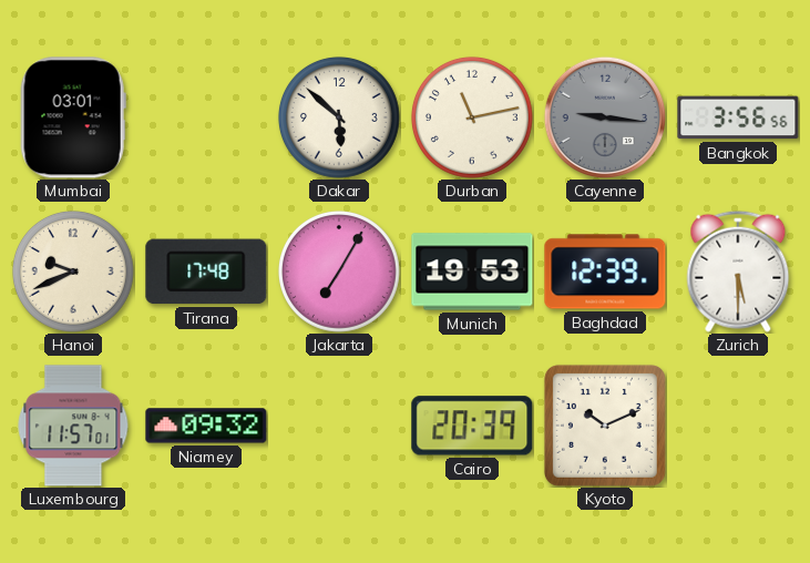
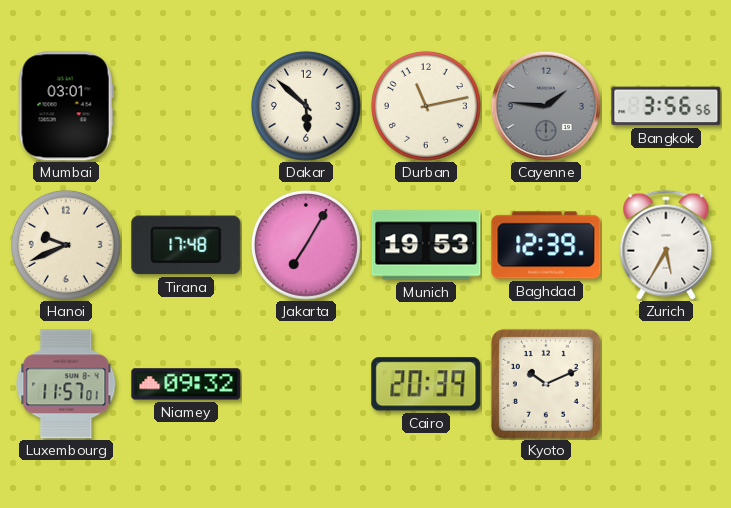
Cayenne: 9:16 -> 1:46
Zurich: 5:30 -> 5:35
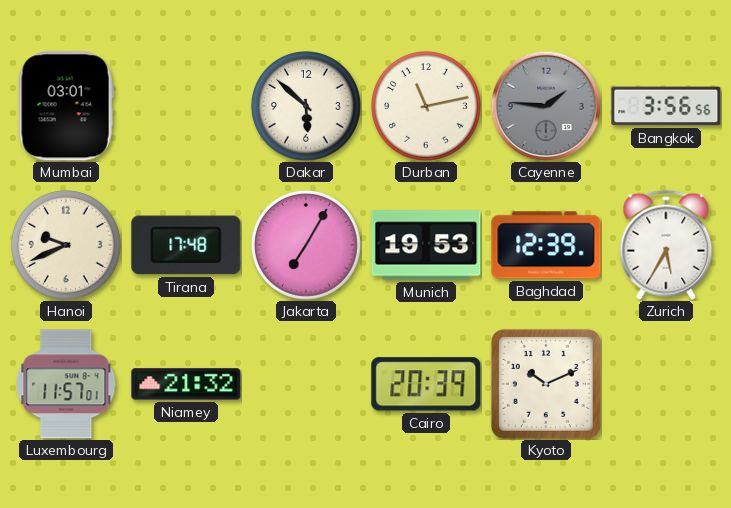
Niamey: 09:32 -> 21:32
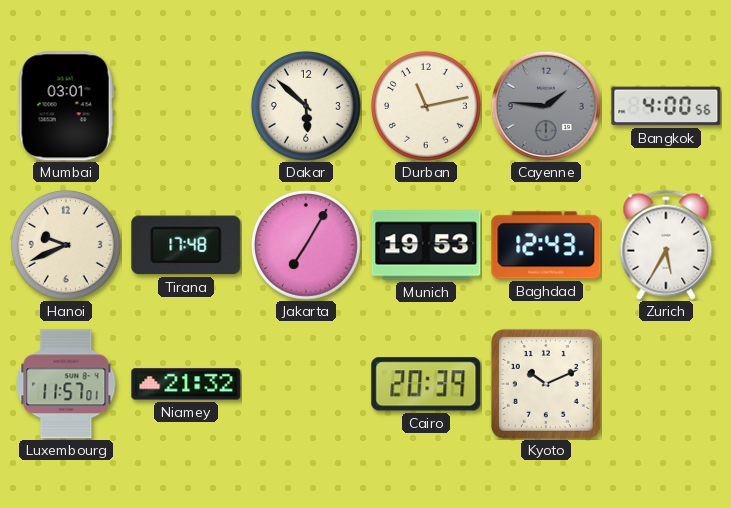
Bangkok: 3:56 -> 4:00
Baghdad: 12:39 -> 12:43
